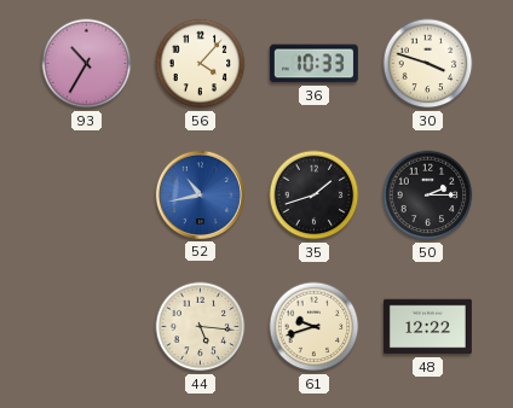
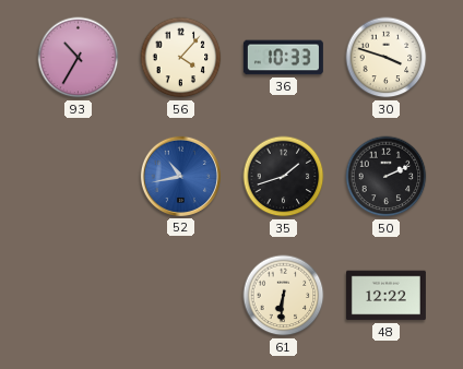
50: 2:15 -> 2:11
44: 5:16 -> none
61: 9:42 -> 6:31
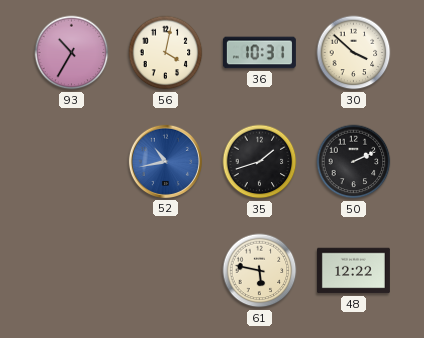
56: 4:07 -> 4:02
36: 10:33 -> 10:31
30: 3:48 -> 3:52
61: 6:31 -> 5:47
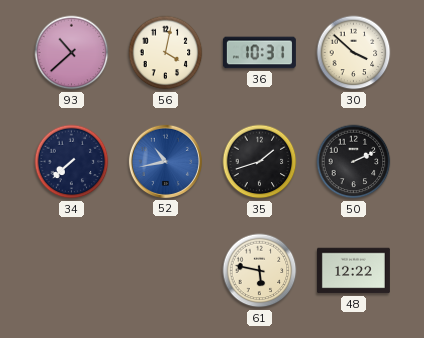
93: 10:35 -> 10:38
34: none -> 7:38
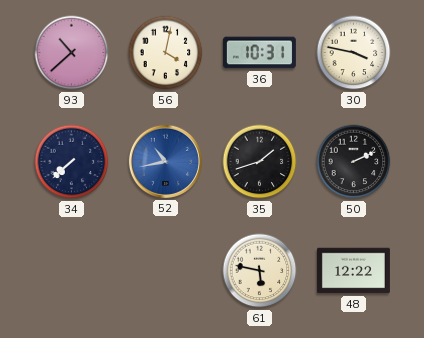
30: 3:52 -> 3:47
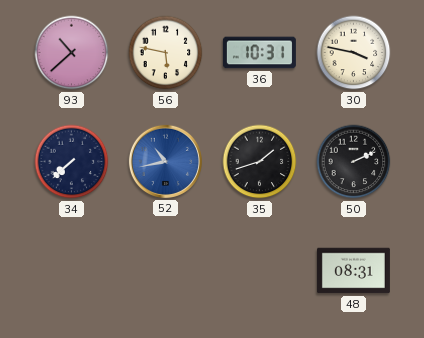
56: 4:02 -> 5:47
61: 5:47 -> none
48: 12:22 -> 08:31
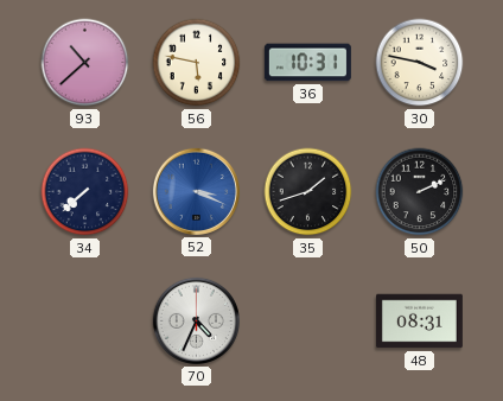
52: 10:43 -> 3:19
70: none -> 4:34
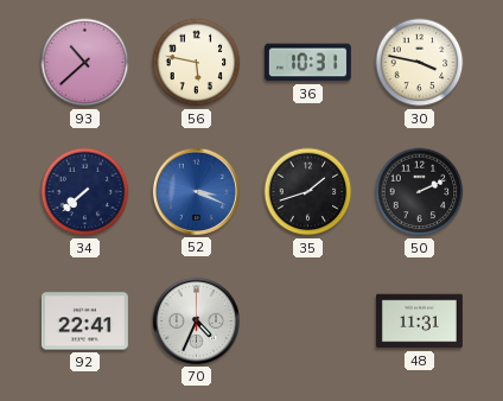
92: none -> 22:41
48: 08:31 -> 11:31
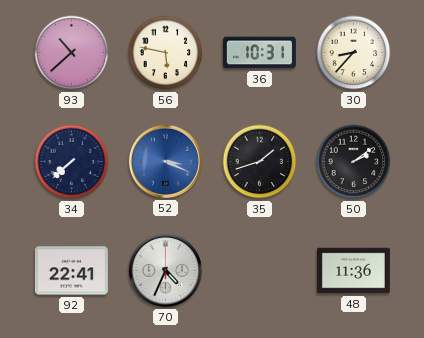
30: 3:47 -> 8:37
50: 2:11 -> 2:09
48: 11:31 -> 11:36
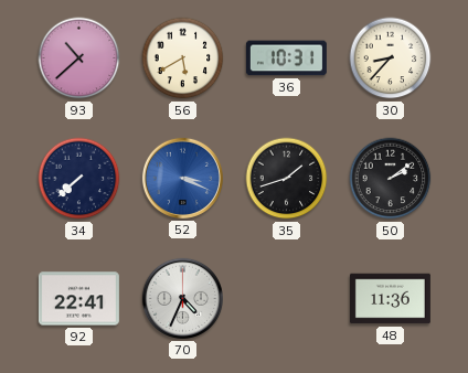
56: 5:47 -> 5:40
